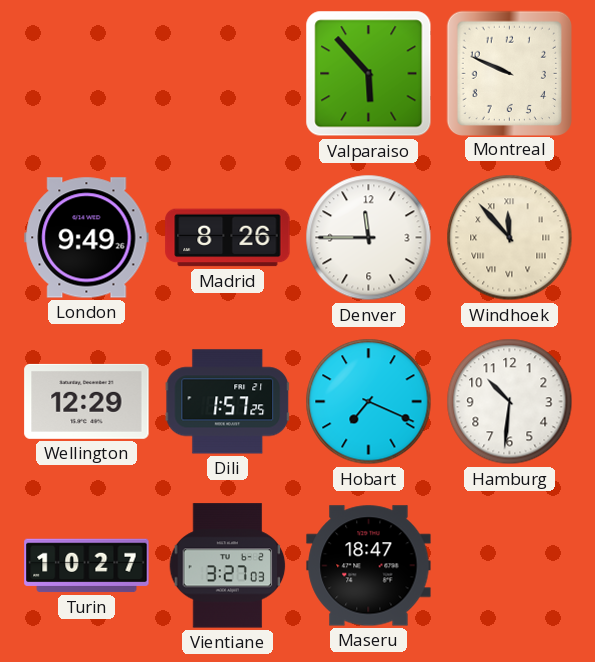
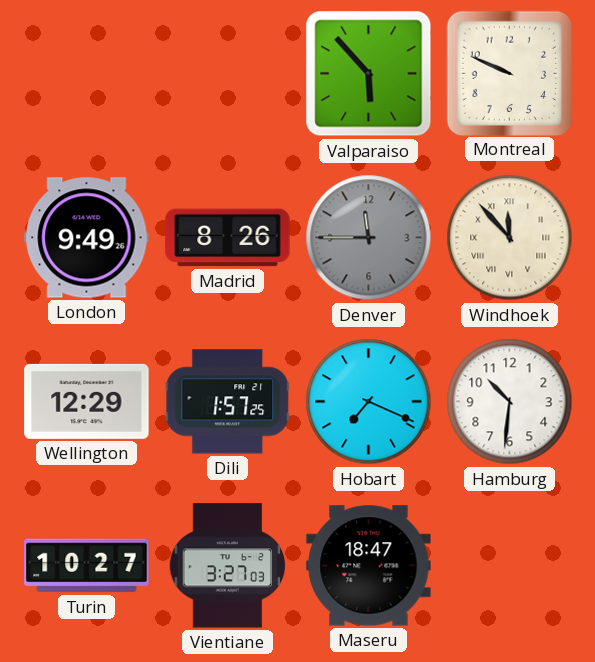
Denver dial: white -> grey
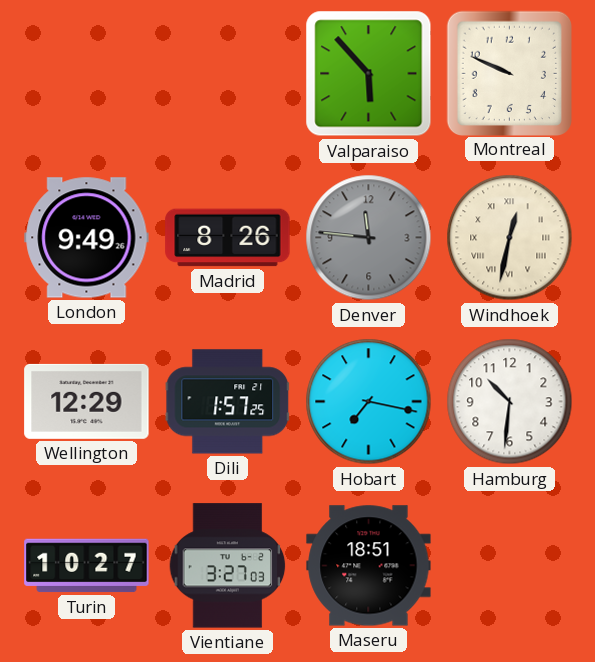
Denver: 11:45 -> 11:46
Windhoek: 11:53 -> 12:32
Hobart: 7:19 -> 7:17
Maseru: 18:47 -> 18:51
